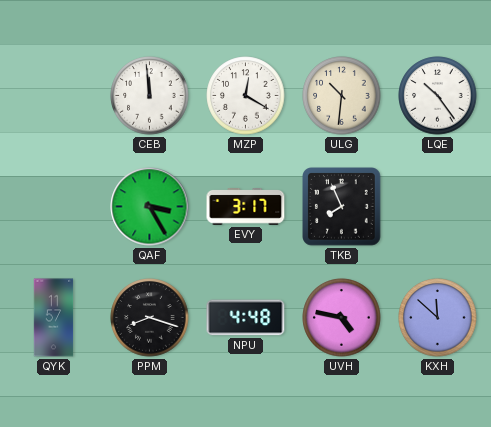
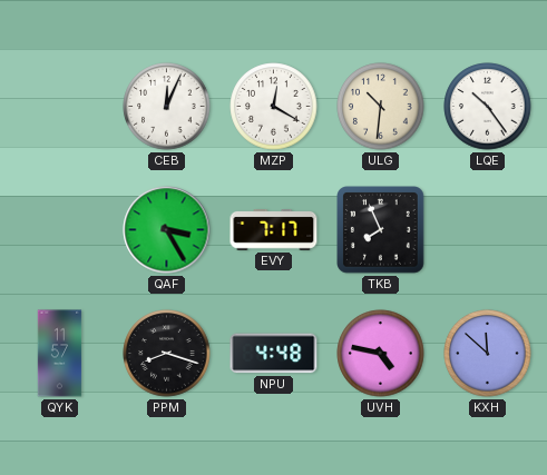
CEB: 11:59 -> 12:04
EVY: 3:17 -> 7:17
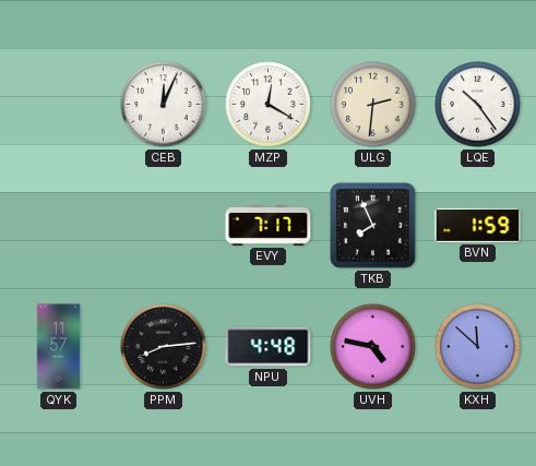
ULG: 10:31 -> 2:31
QAF: 3:25 -> none
BVN: none -> 1:59
PPM: 8:18 -> 8:14
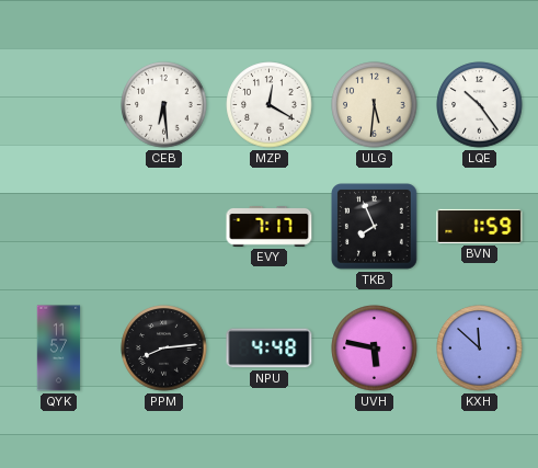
CEB: 12:04 -> 6:29
ULG: 2:31 -> 5:31
UVH: 4:47 -> 5:47
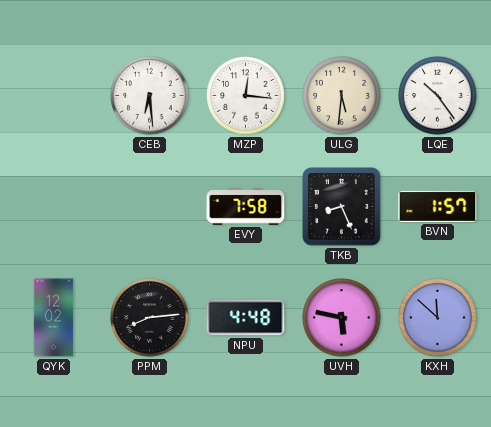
MZP: 12:20 -> 12:16
EVY: 7:17 -> 7:58
TKB: 7:56 -> 8:26
BVN: 1:59 -> 1:57
QYK: 11:57 -> 12:02
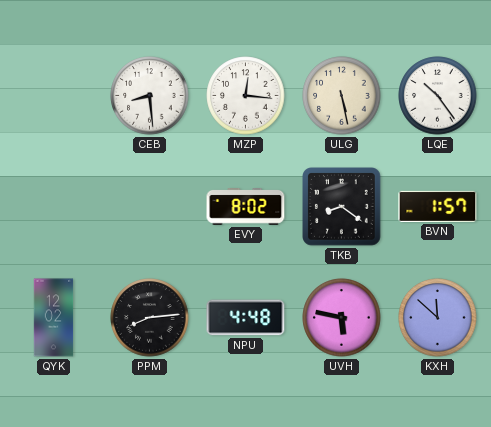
CEB: 6:29 -> 8:29
ULG: 5:31 -> 5:28
EVY: 7:58 -> 8:02
TKB: 8:26 -> 8:21
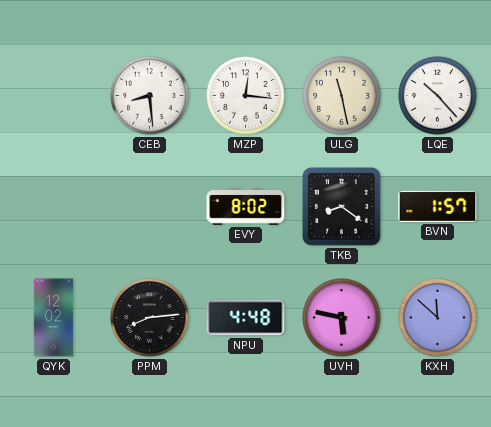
ULG: 5:28 -> 11:28
LQE: 10:24 -> 10:23
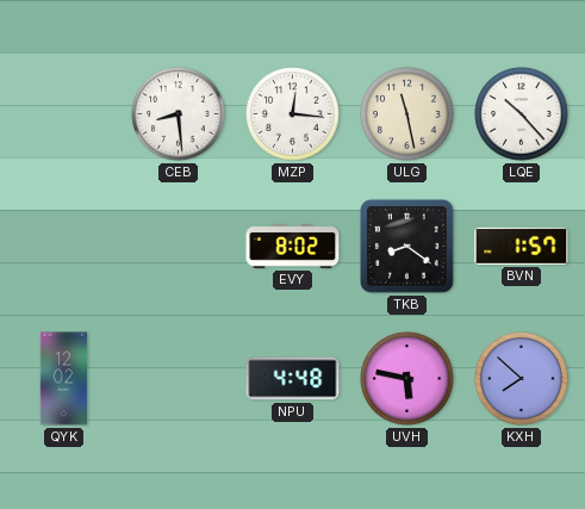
PPM: 8:14 -> none
KXH: 11:52 -> 7:52
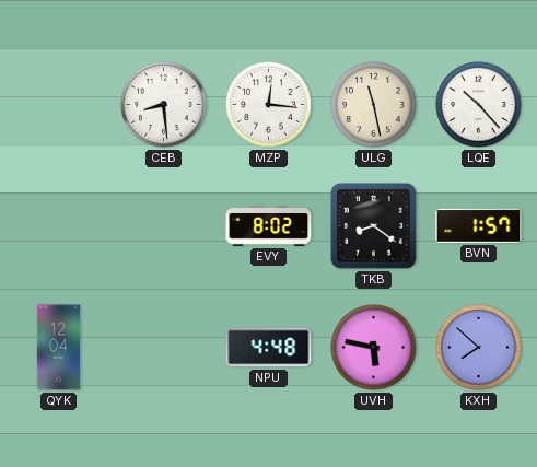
QYK: 12:02 -> 12:04
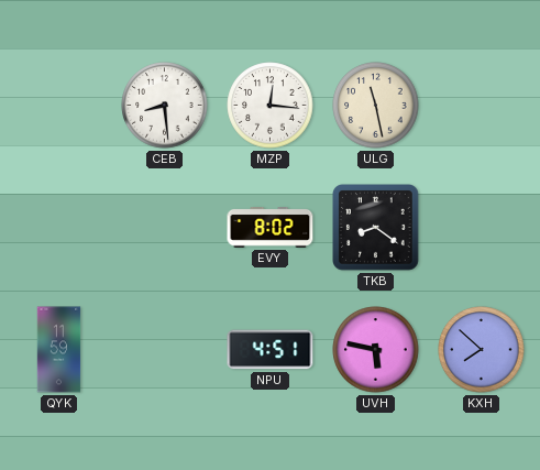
LQE: 10:23 -> none
BVN: 1:57 -> none
QYK: 12:04 -> 11:59
NPU: 4:48 -> 4:51
